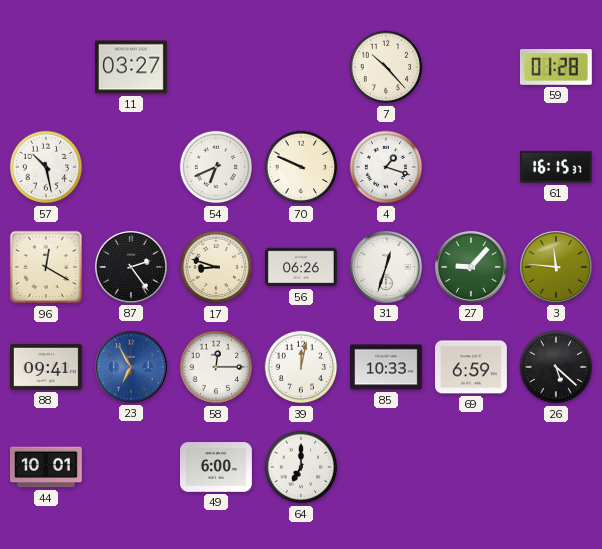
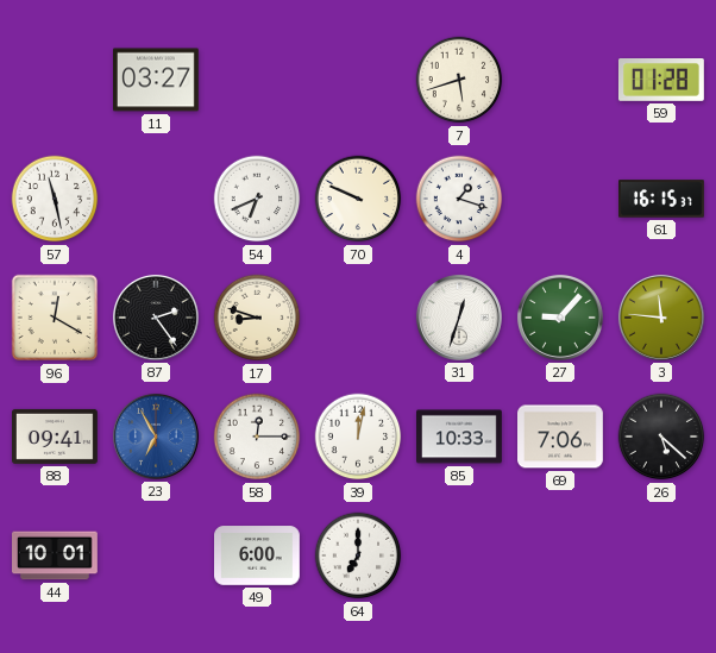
7: 10:23 -> 5:42
57: 10:28 -> 11:28
56: 06:26 -> none
69: 6:59 -> 7:06
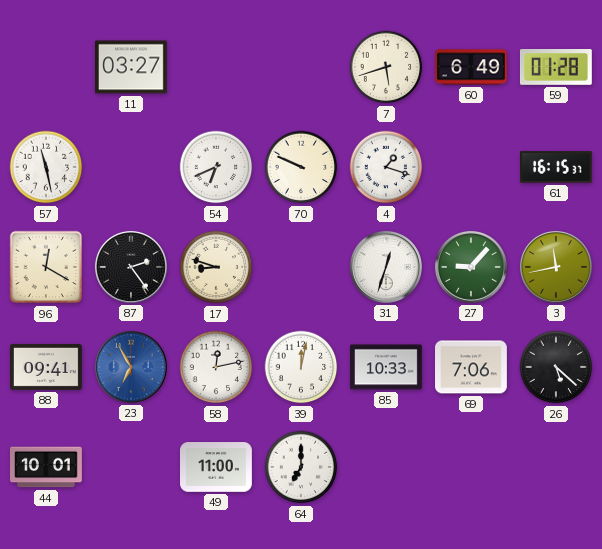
60: none -> 6:49
3: 11:46 -> 11:43
58: 12:15 -> 12:13
49: 6:00 -> 11:00
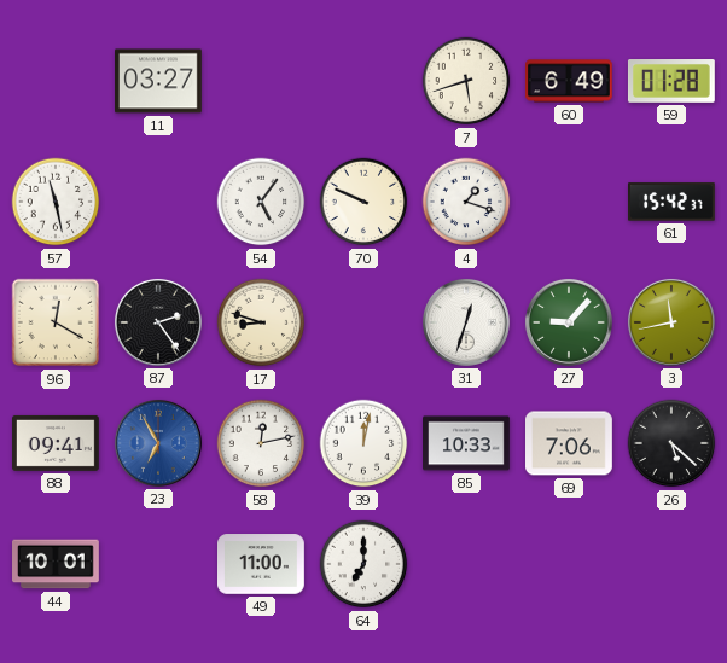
54: 6:41 -> 5:06
61: 16:15 -> 15:42
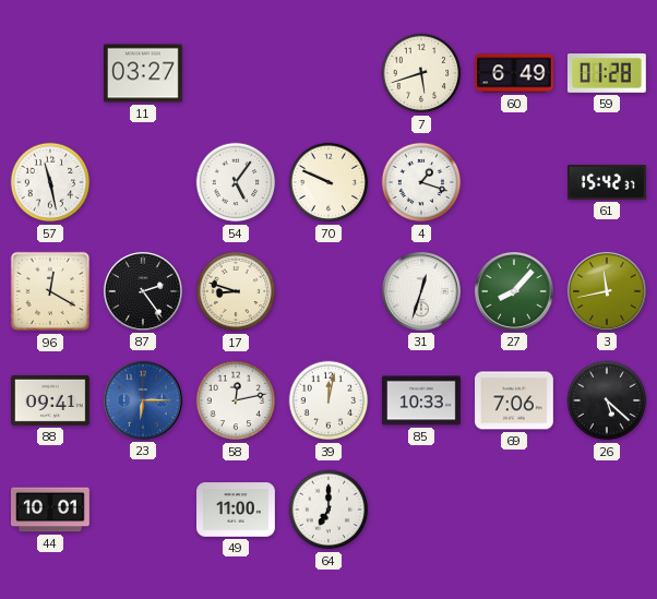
27: 9:07 -> 8:07
23: 6:55 -> 6:15
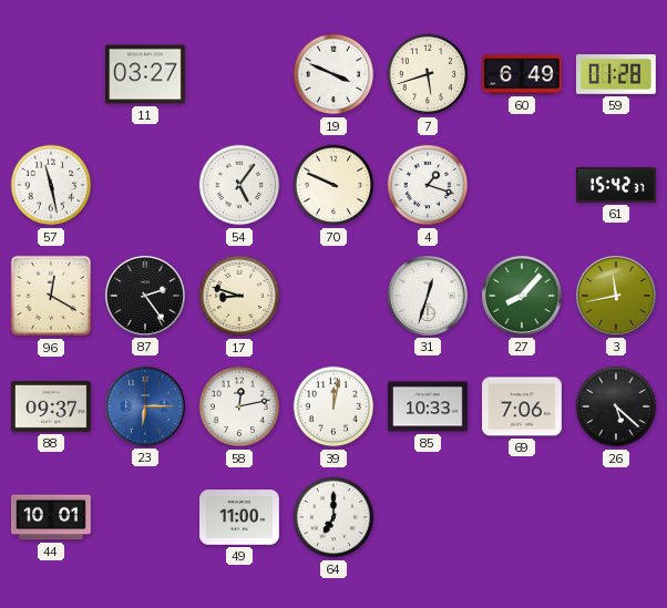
19: none -> 3:49
88: 09:41 -> 09:37
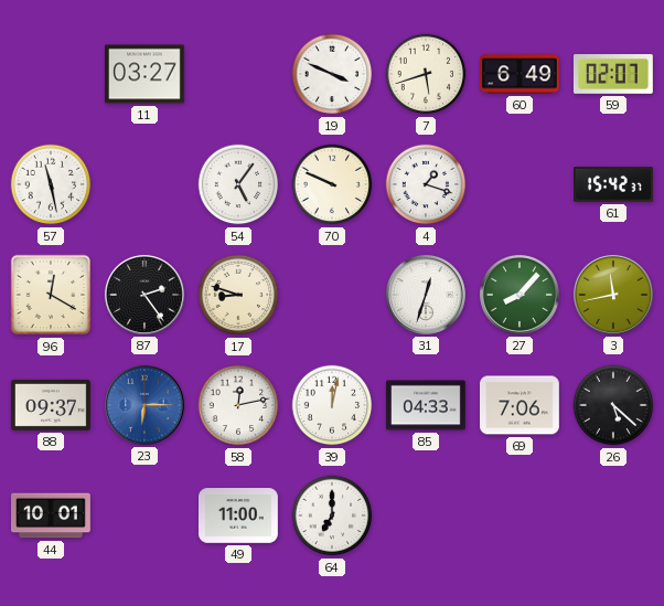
59: 01:28 -> 02:07
85: 10:33 -> 04:33
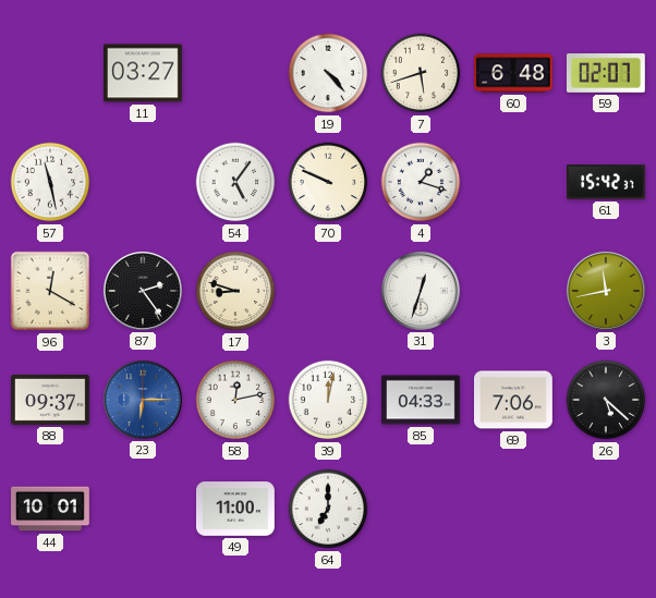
19: 3:49 -> 4:23
60: 6:49 -> 6:48
27: 8:07 -> none
